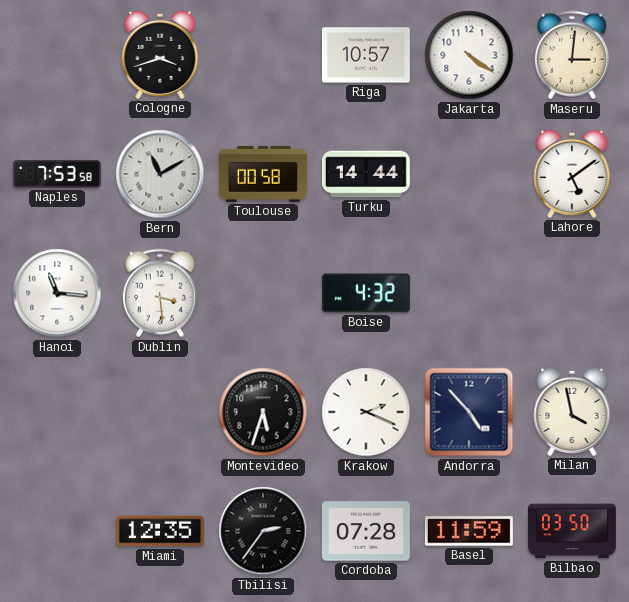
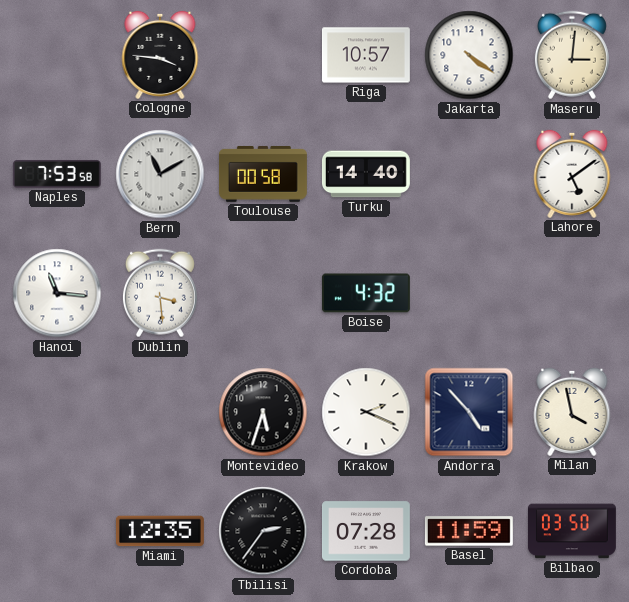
Cologne: 3:42 -> 3:46
Turku: 14:44 -> 14:40
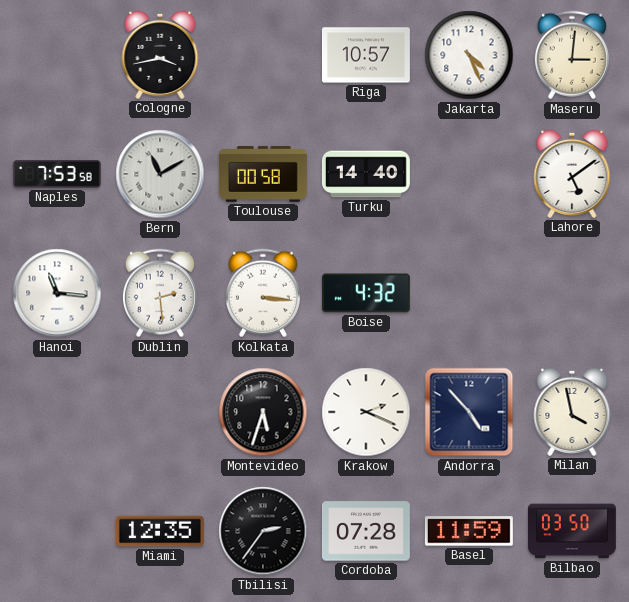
Cologne: 3:46 -> 3:43
Jakarta: 4:21 -> 4:26
Dublin: 3:29 -> 2:29
Kolkata: none -> 3:16
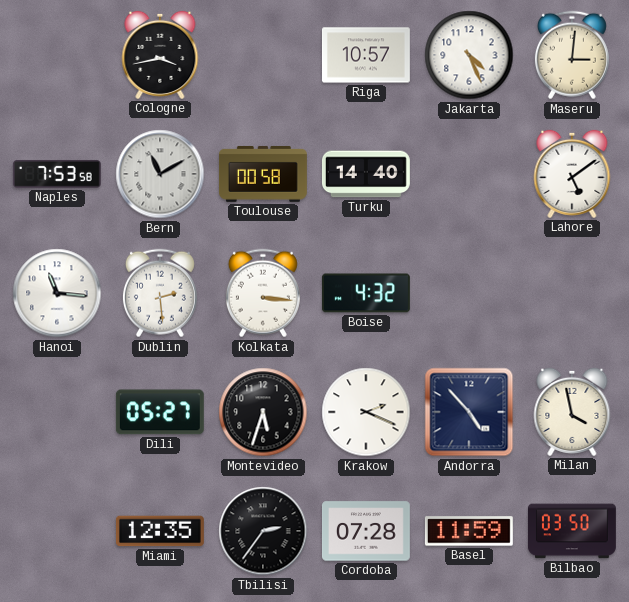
Dili: none -> 05:27
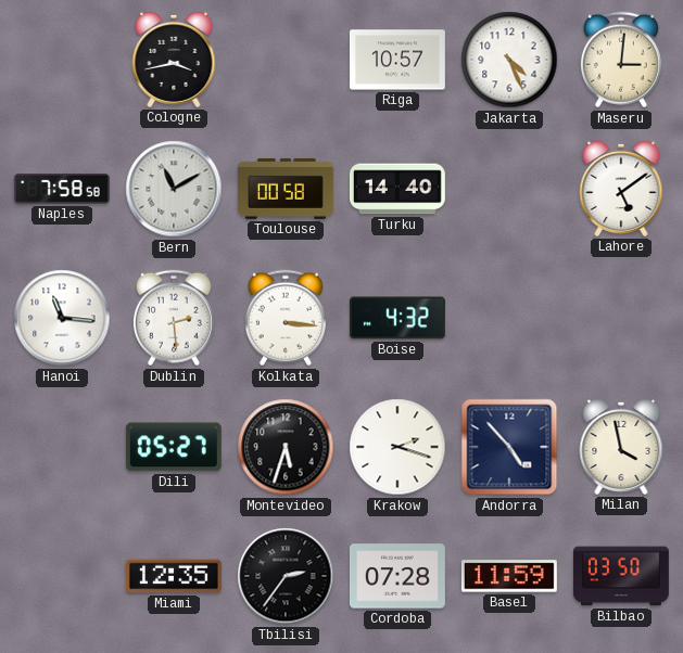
Naples: 7:53 -> 7:58
Krakow: 2:19 -> 2:18
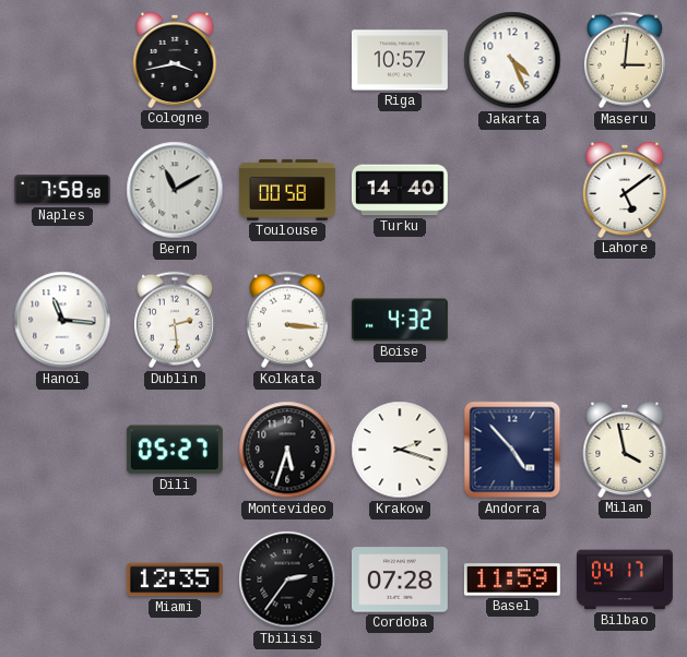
Bilbao: 03:50 -> 04:17
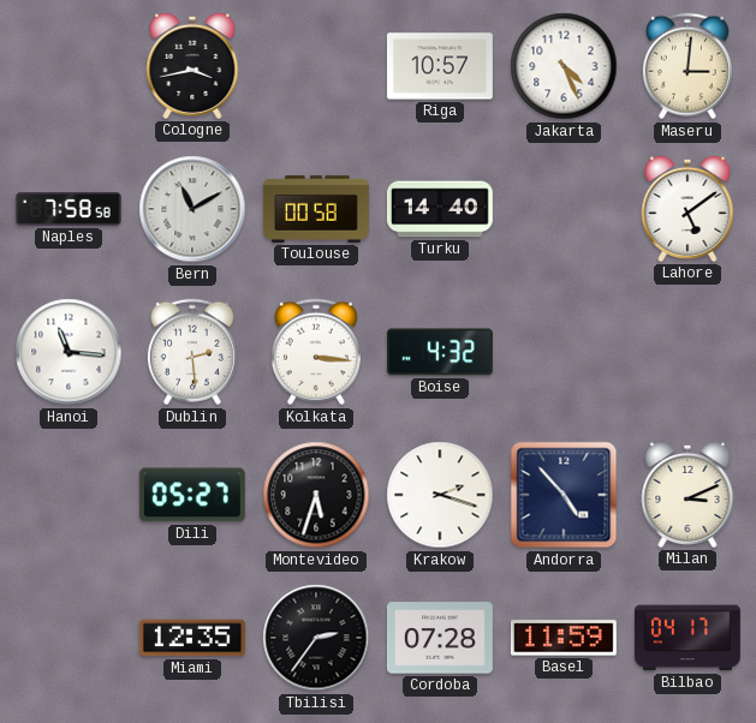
Milan: 3:58 -> 3:11
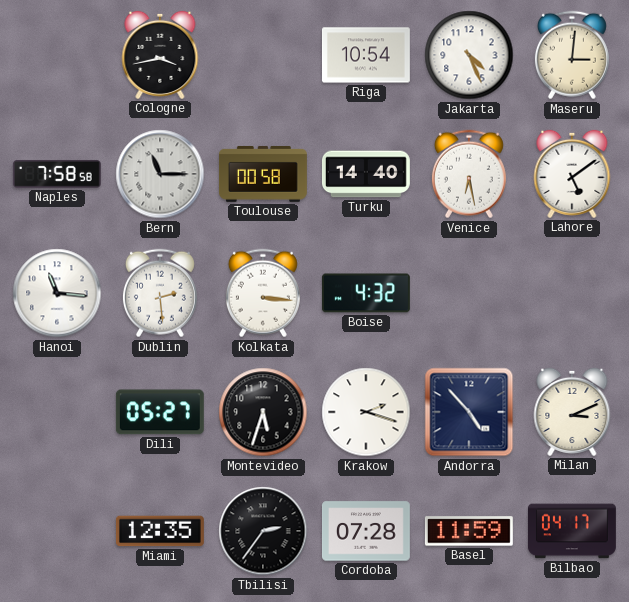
Riga: 10:57 -> 10:54
Bern: 11:10 -> 11:15
Venice: none -> 6:28
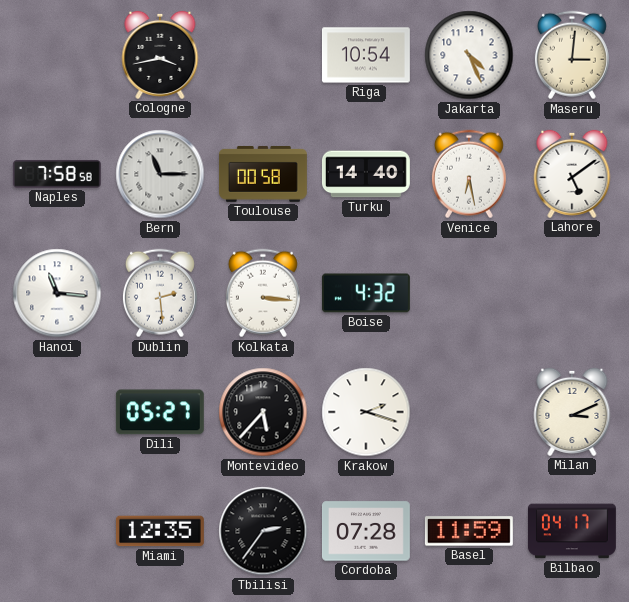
Montevideo: 5:33 -> 5:37
Andorra: 4:53 -> none
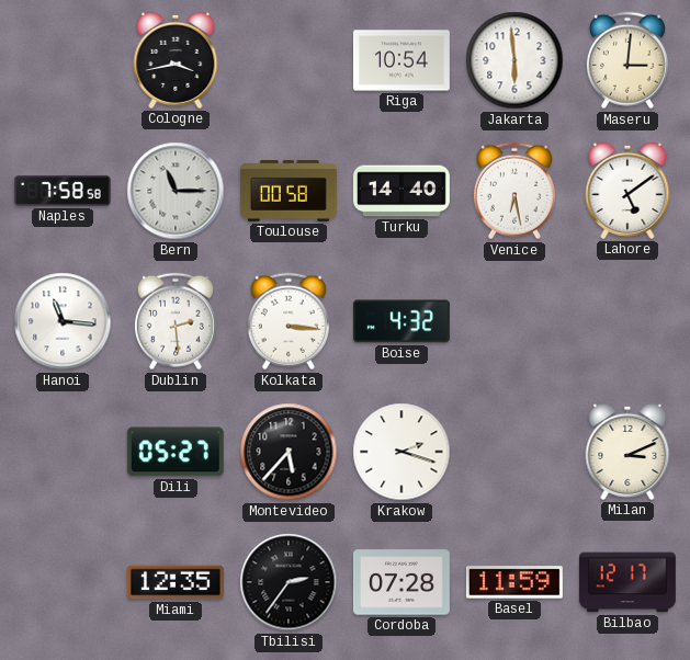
Jakarta: 4:26 -> 5:59
Bilbao: 04:17 -> 12:17
